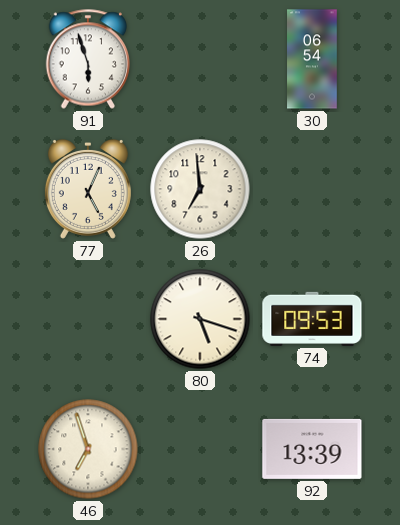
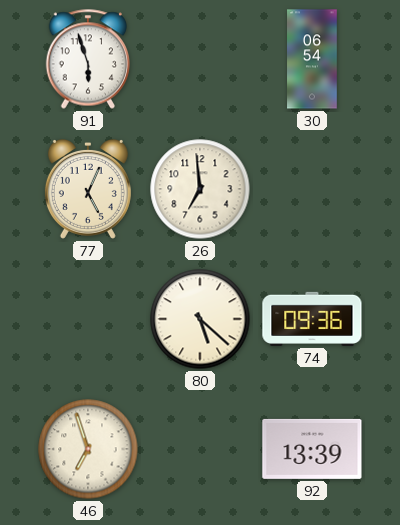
80: 5:18 -> 5:22
74: 09:53 -> 09:36
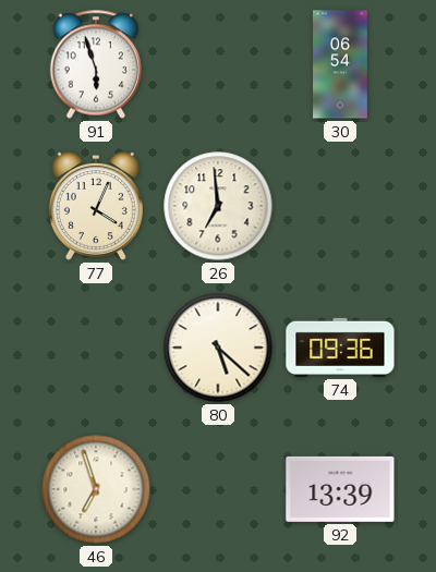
77: 5:04 -> 4:04
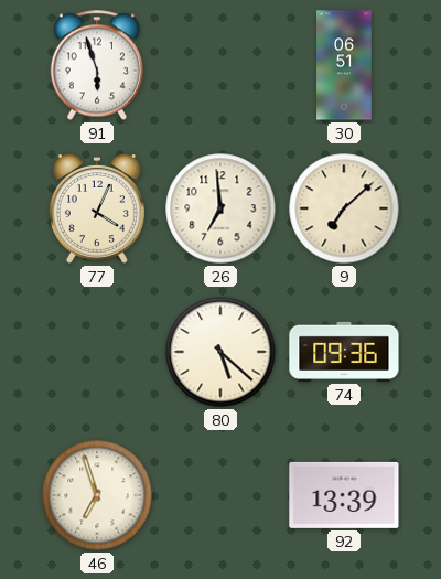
30: 06:54 -> 06:51
9: none -> 7:08
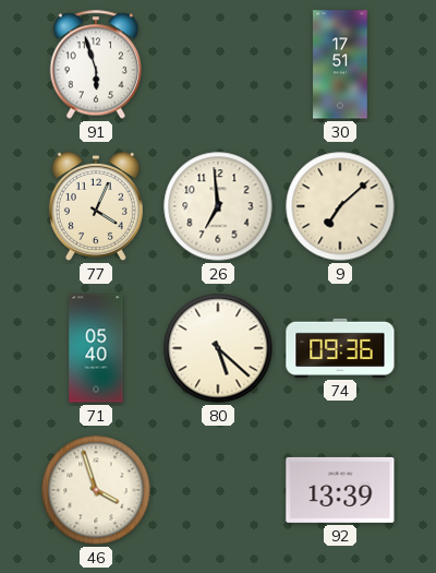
30: 06:51 -> 17:51
71: none -> 05:40
46: 6:57 -> 3:57
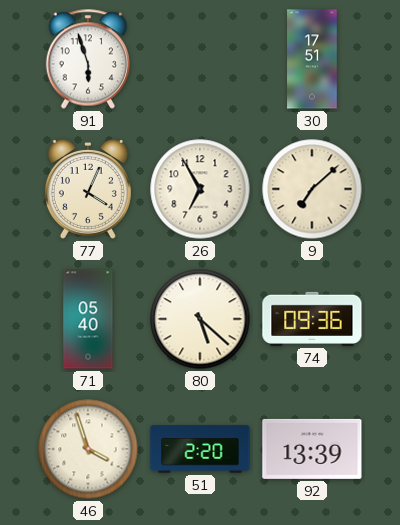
26: 6:59 -> 6:55
51: none -> 2:20
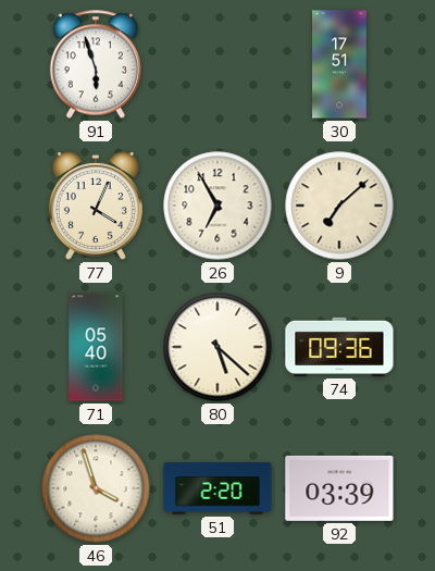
92: 13:39 -> 03:39
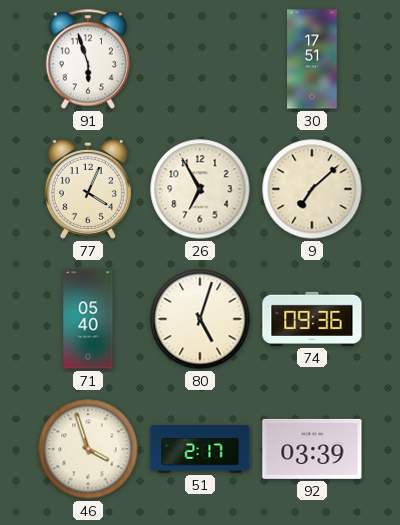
80: 5:22 -> 5:03
51: 2:20 -> 2:17
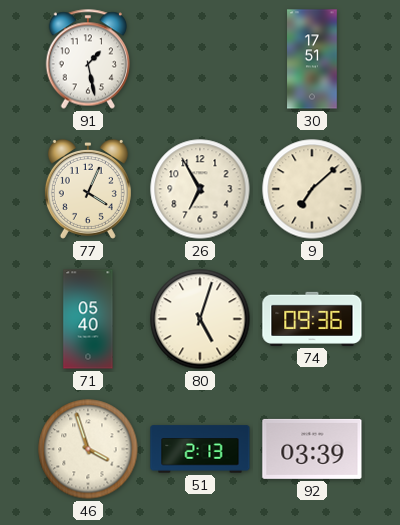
91: 5:57 -> 1:28
51: 2:17 -> 2:13
